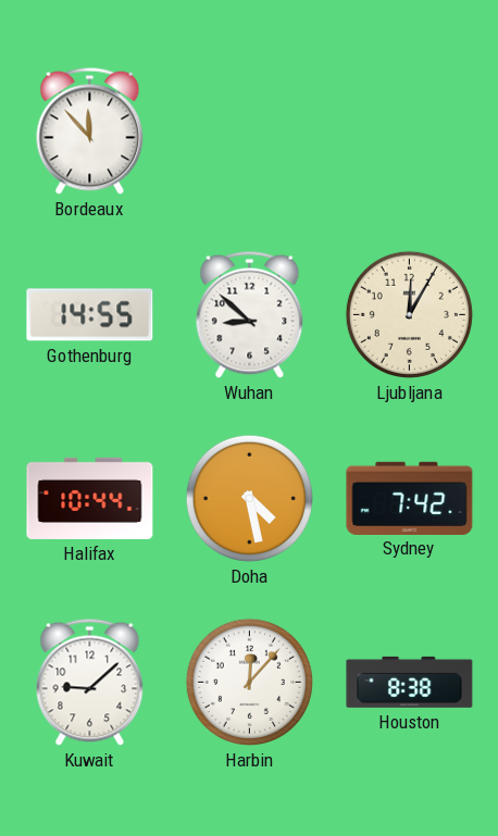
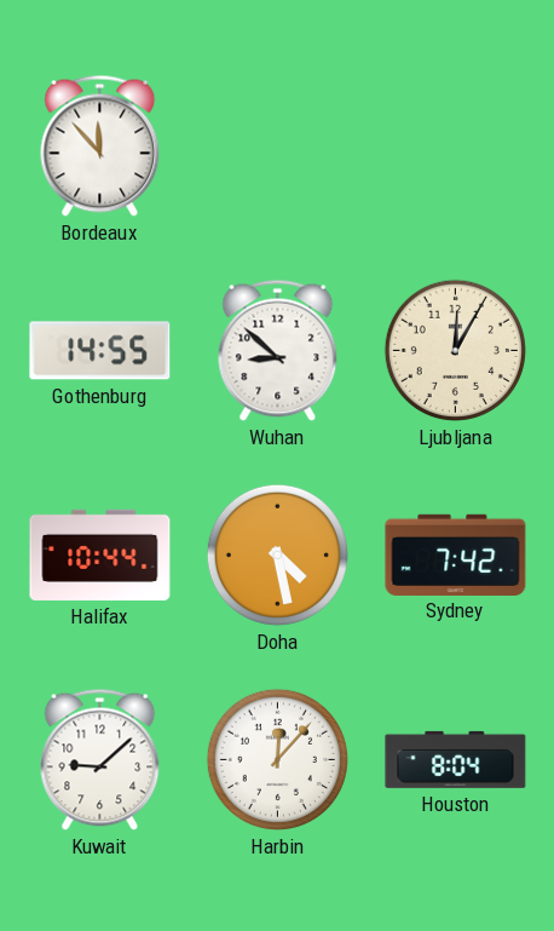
Houston: 8:38 -> 8:04
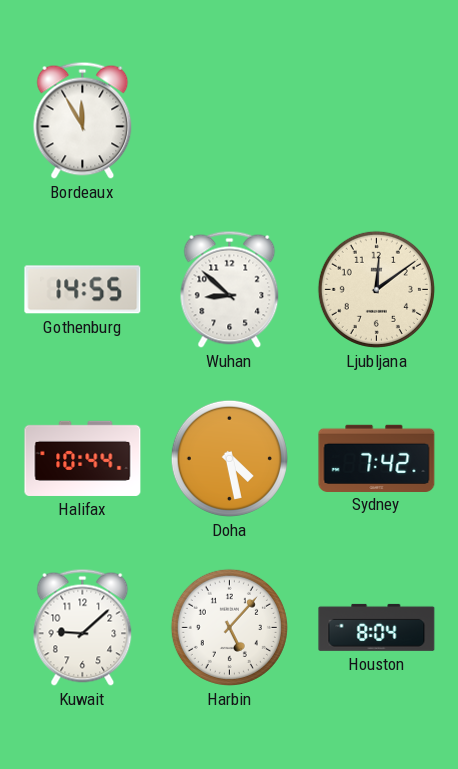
Bordeaux: 11:53 -> 11:55
Ljubljana: 12:05 -> 12:09
Harbin: 12:07 -> 5:07
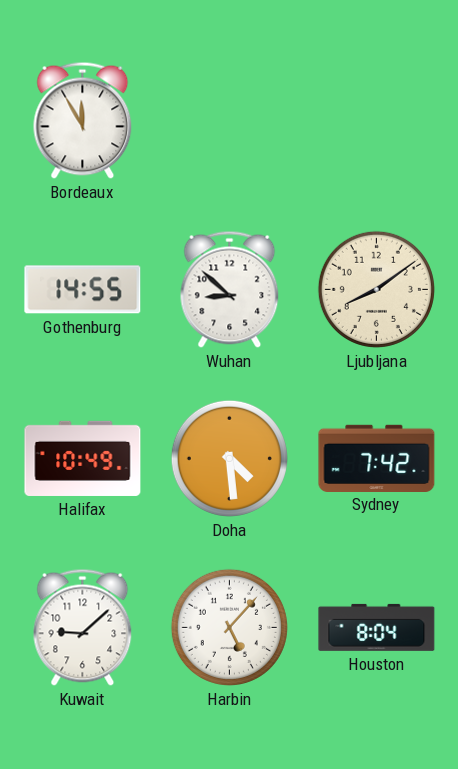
Ljubljana: 12:09 -> 8:09
Halifax: 10:44 -> 10:49
Doha: 4:28 -> 4:29
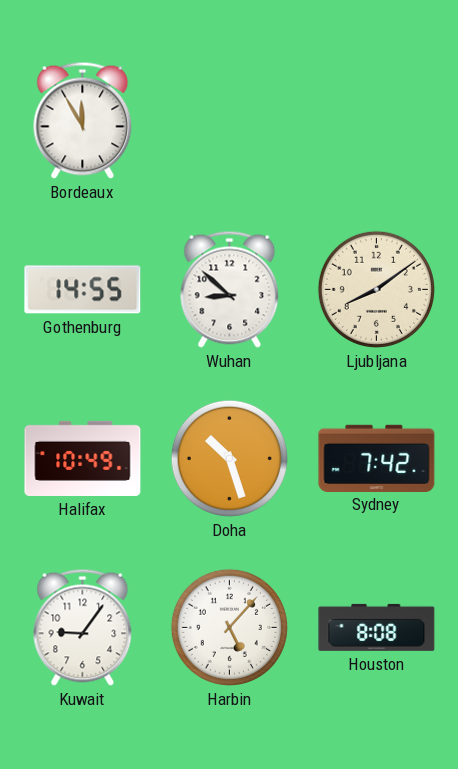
Doha: 4:29 -> 10:27
Kuwait: 9:08 -> 9:06
Houston: 8:04 -> 8:08
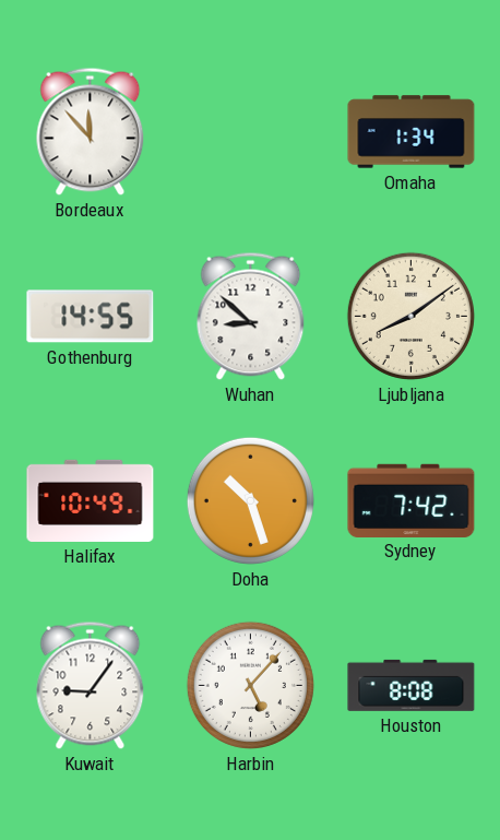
Bordeaux: 11:55 -> 11:53
Omaha: none -> 1:34
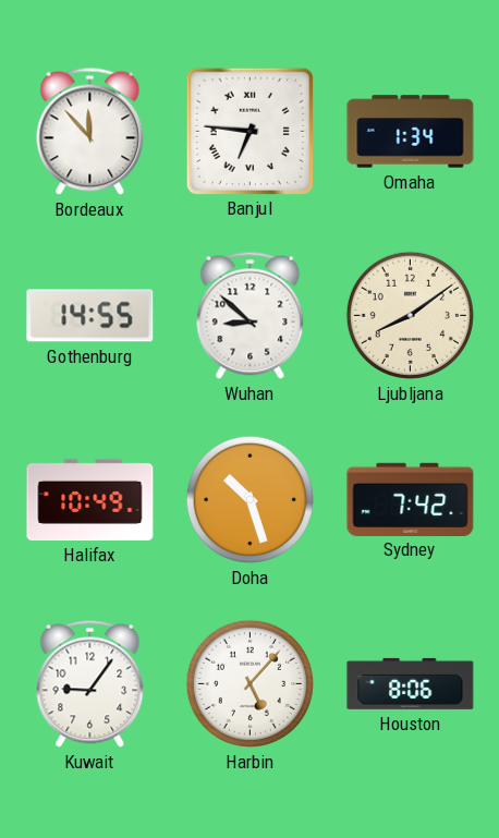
Banjul: none -> 6:46
Houston: 8:08 -> 8:06
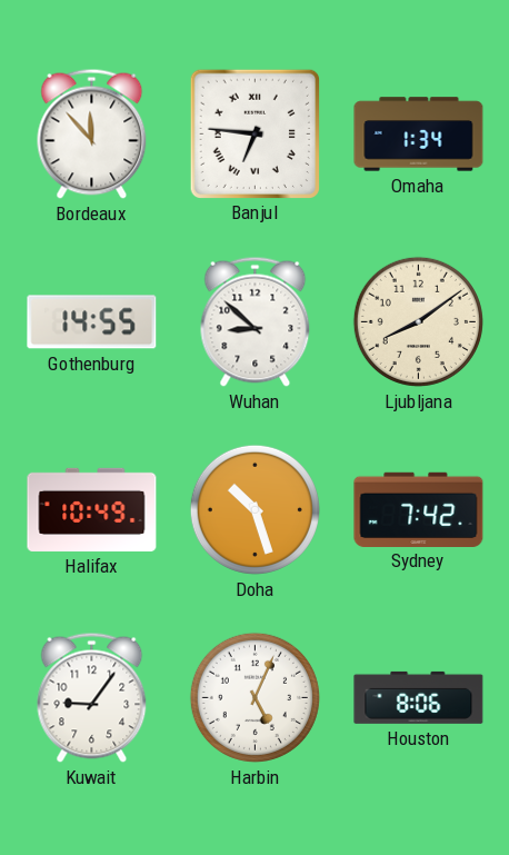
Harbin: 5:07 -> 5:04
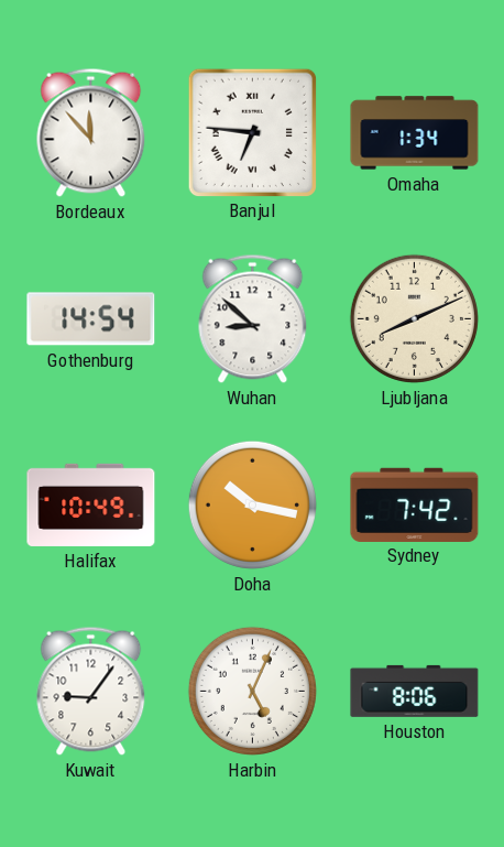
Gothenburg: 14:55 -> 14:54
Ljubljana: 8:09 -> 8:11
Doha: 10:27 -> 10:17
